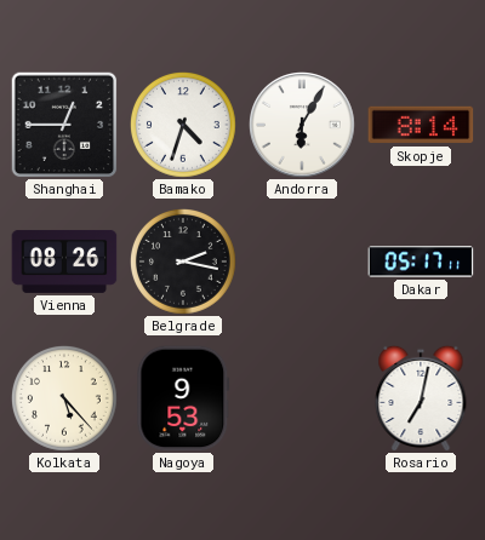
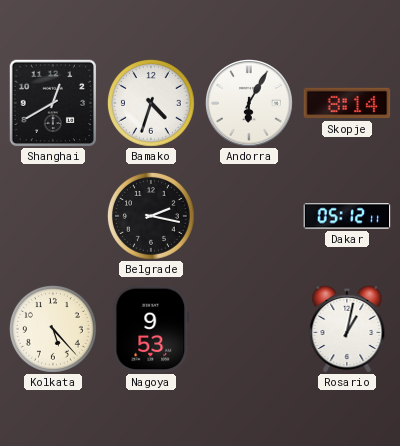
Shanghai: 12:45 -> 12:40
Vienna: 08:26 -> none
Dakar: 05:17 -> 05:12
Rosario: 7:02 -> 1:02
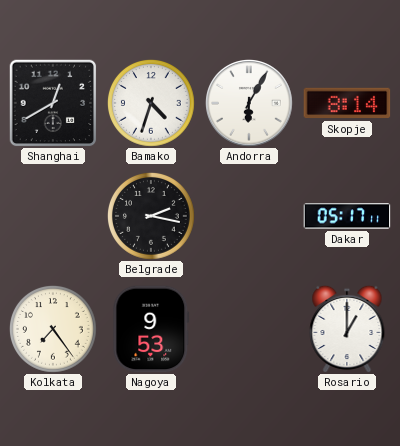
Dakar: 05:12 -> 05:17
Kolkata: 5:23 -> 7:24
Rosario: 1:02 -> 1:00
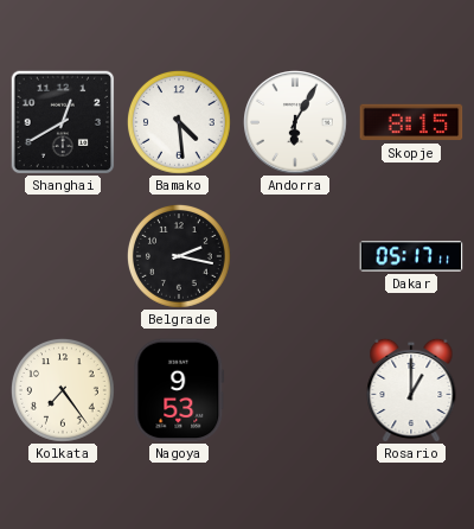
Bamako: 4:33 -> 4:29
Skopje: 8:14 -> 8:15
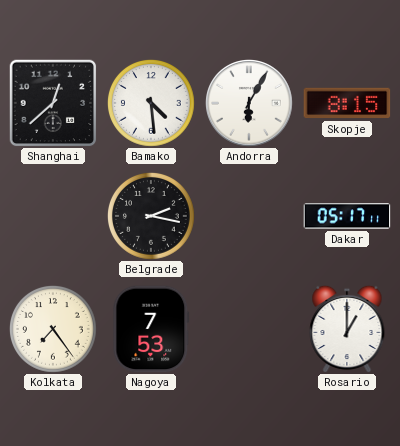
Shanghai: 12:40 -> 12:38
Nagoya: 9:53 -> 7:53
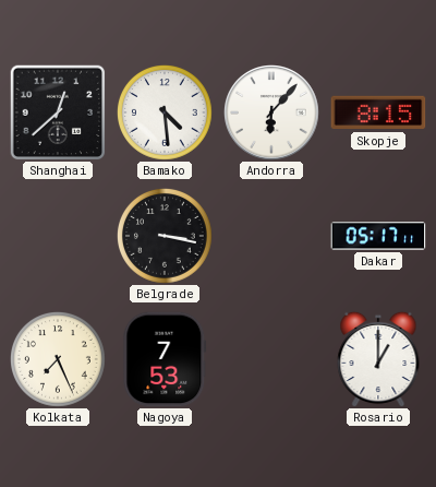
Andorra: 6:05 -> 6:07
Belgrade: 2:17 -> 3:17
Kolkata: 7:24 -> 7:26
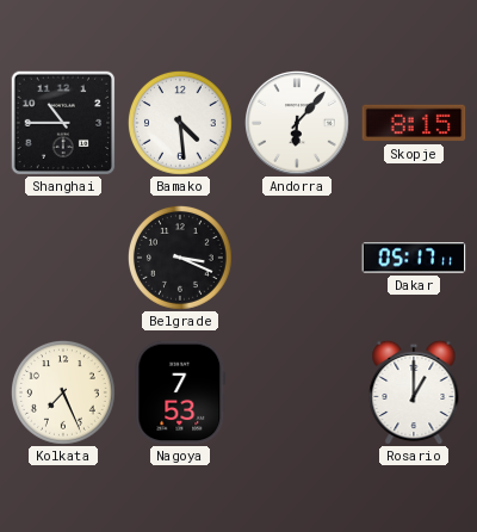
Shanghai: 12:38 -> 10:45
Belgrade: 3:17 -> 3:19
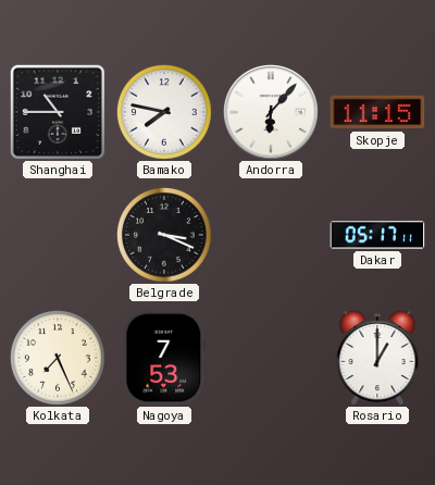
Bamako: 4:29 -> 7:47
Skopje: 8:15 -> 11:15
